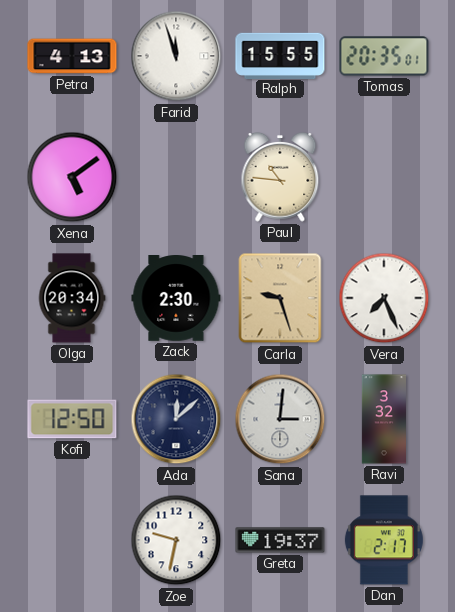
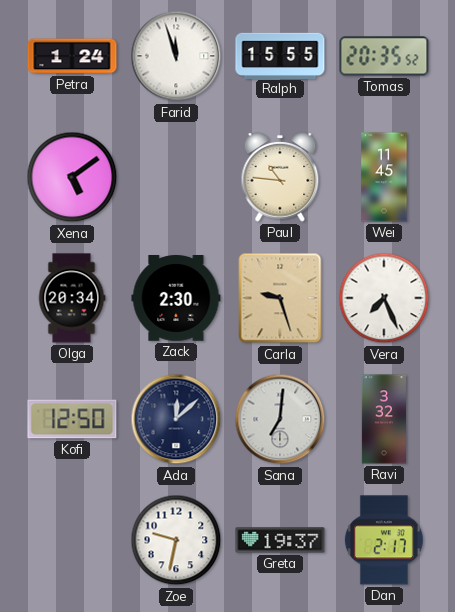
Petra: 4:13 -> 1:24
Tomas: 20:35:01 -> 20:35:52
Wei: none -> 11:45
Sana: 3:01 -> 7:01
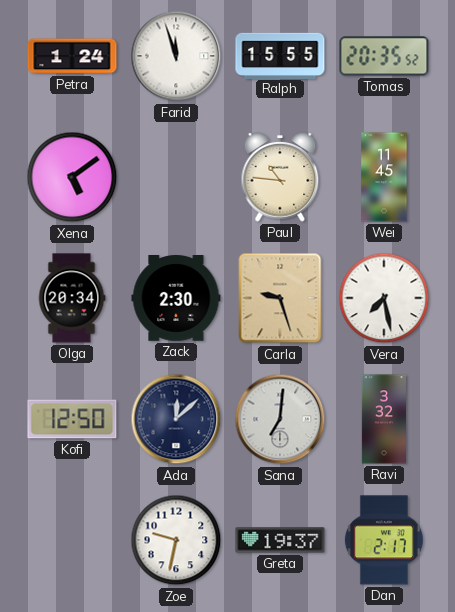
Vera: 7:26 -> 7:28
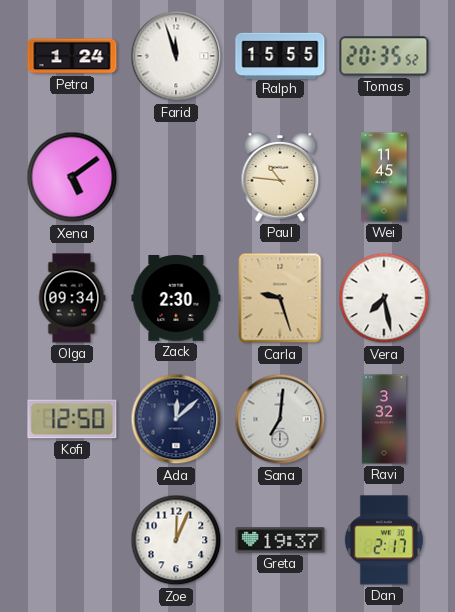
Olga: 20:34 -> 09:34
Zoe: 9:32 -> 12:04
